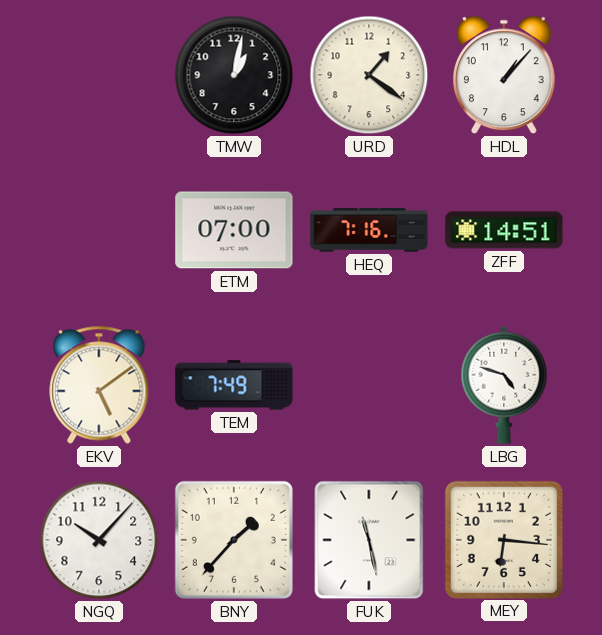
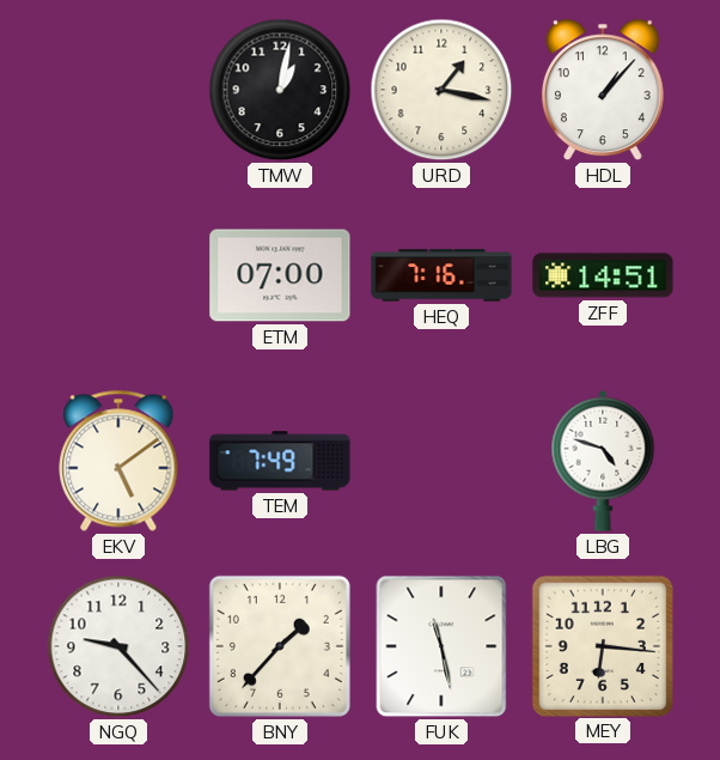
URD: 1:21 -> 1:17
NGQ: 10:07 -> 9:23
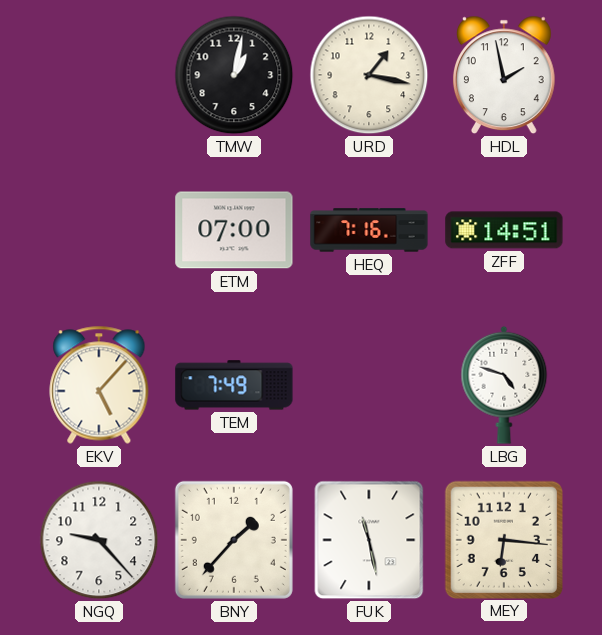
HDL: 1:07 -> 1:58
EKV: 5:09 -> 5:07
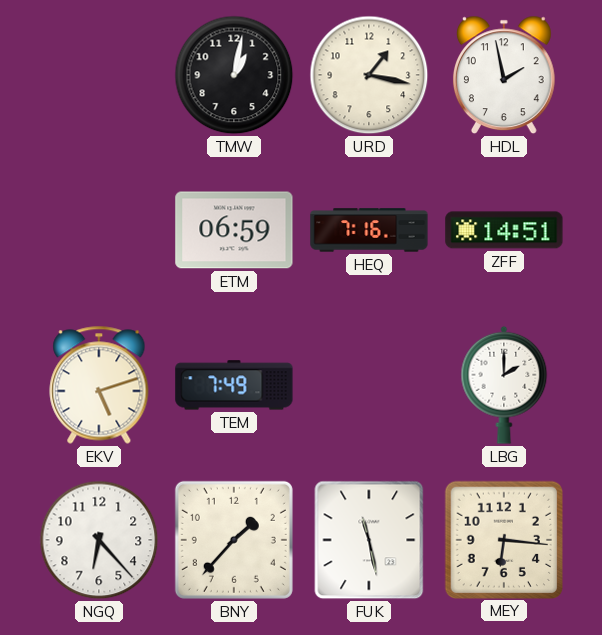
ETM: 07:00 -> 06:59
EKV: 5:07 -> 5:12
LBG: 4:48 -> 2:00
NGQ: 9:23 -> 6:23
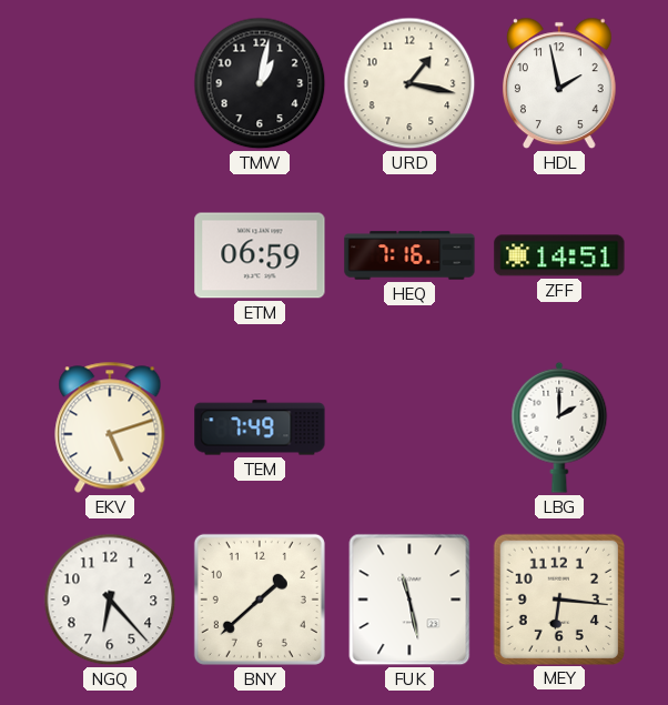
BNY: 1:37 -> 1:38
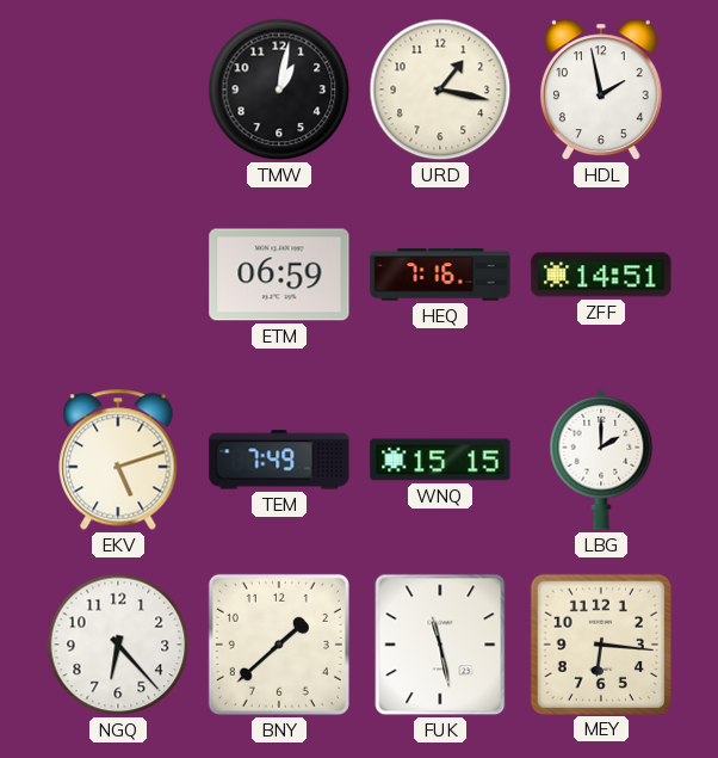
WNQ: none -> 15:15
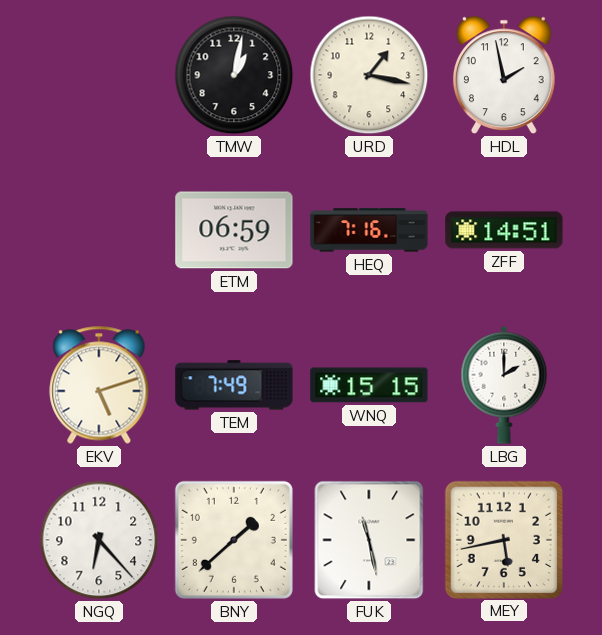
MEY: 6:16 -> 5:43
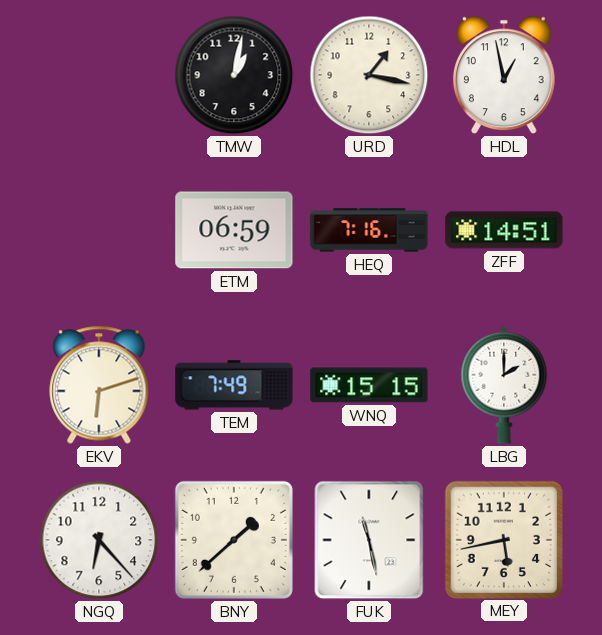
HDL: 1:58 -> 12:58
EKV: 5:12 -> 6:12
